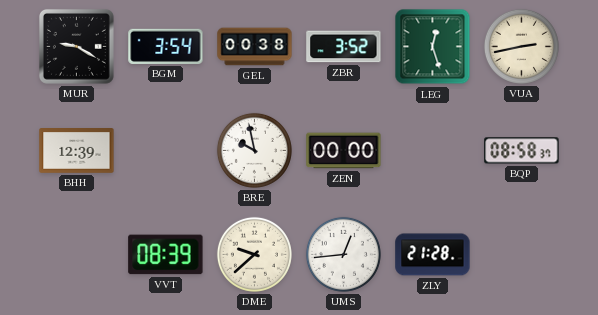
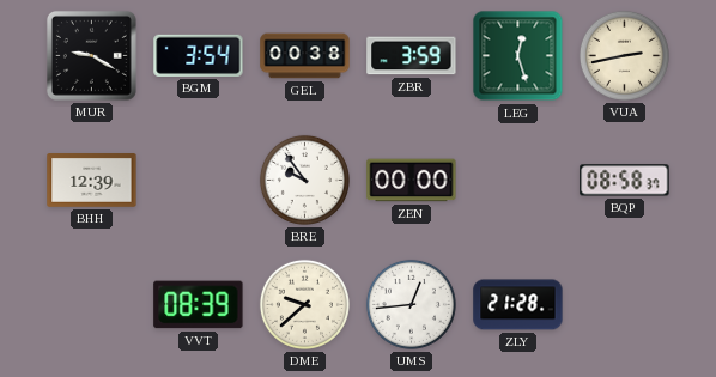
ZBR: 3:52 -> 3:59
BRE: 9:58 -> 9:54
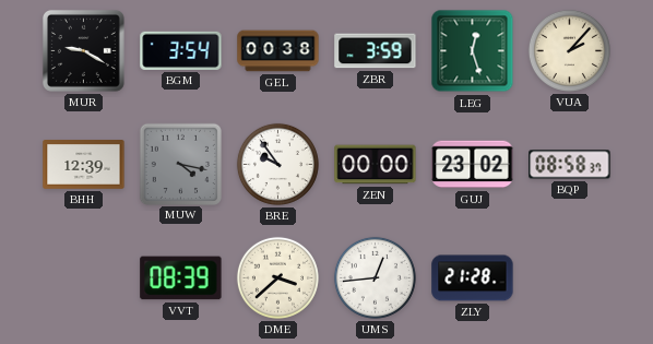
VUA: 2:43 -> 2:07
MUW: none -> 4:17
GUJ: none -> 23:02
DME: 9:38 -> 3:38
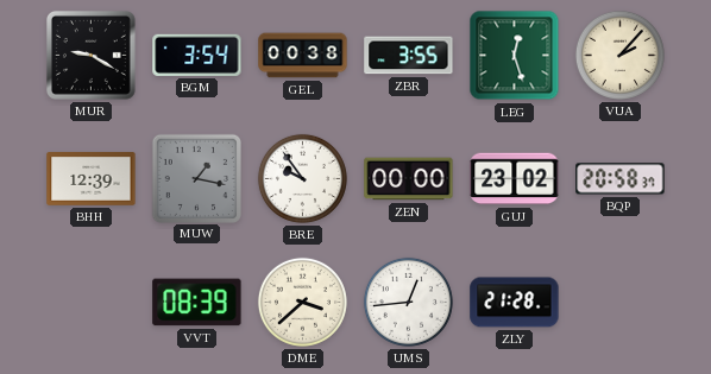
ZBR: 3:59 -> 3:55
MUW: 4:17 -> 1:17
BQP: 08:58 -> 20:58
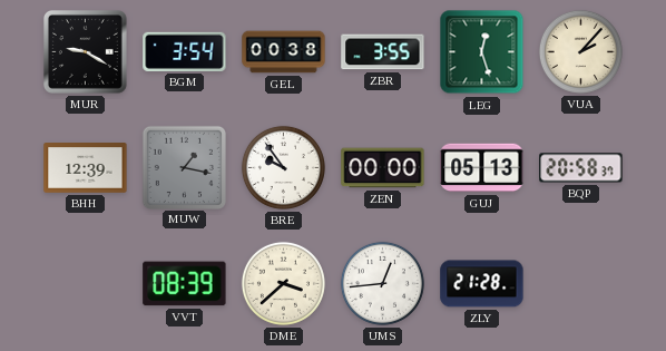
GUJ: 23:02 -> 05:13
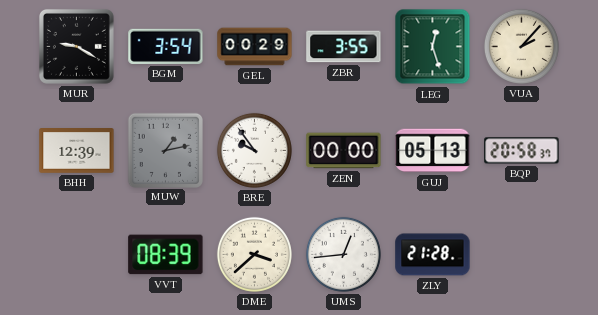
GEL: 00:38 -> 00:29
MUW: 1:17 -> 1:13
